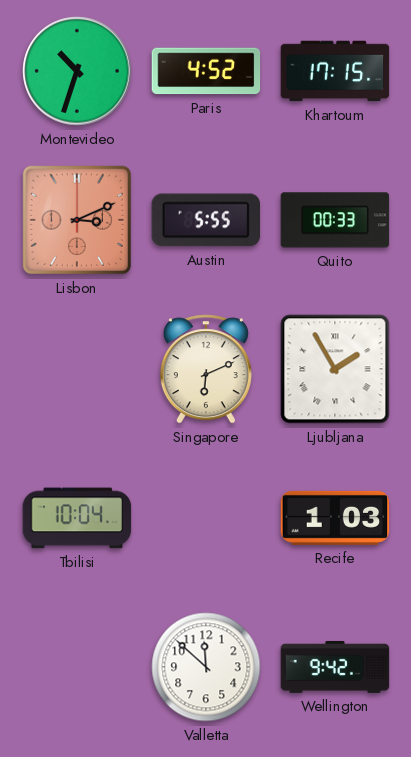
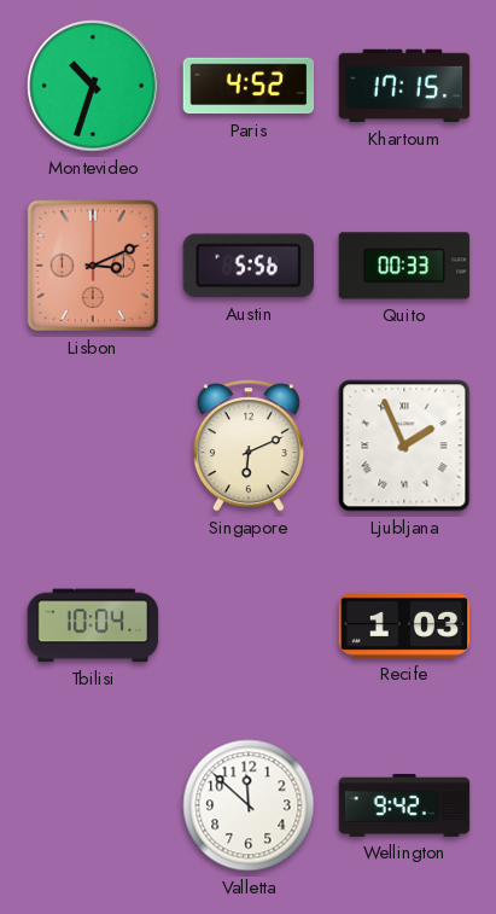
Austin: 5:55 -> 5:56
Ljubljana: 1:55 -> 1:56
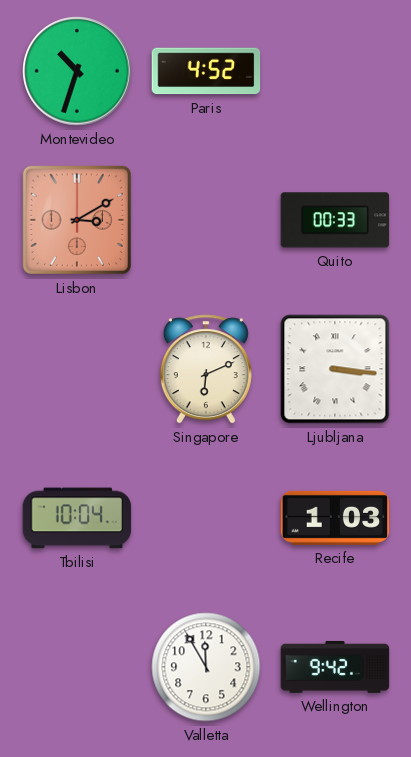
Khartoum: 17:15 -> none
Lisbon: 3:11 -> 3:10
Austin: 5:56 -> none
Ljubljana: 1:56 -> 3:16
Valletta: 11:52 -> 11:55
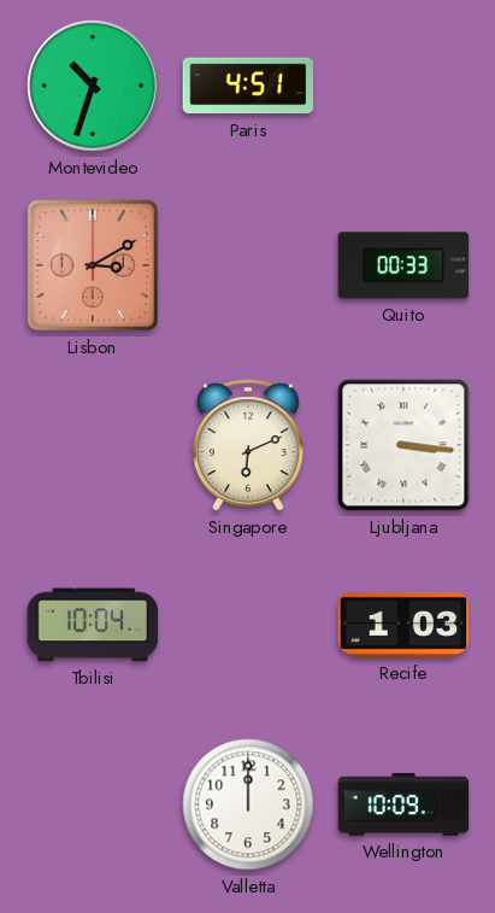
Paris: 4:52 -> 4:51
Valletta: 11:55 -> 12:00
Wellington: 9:42 -> 10:09
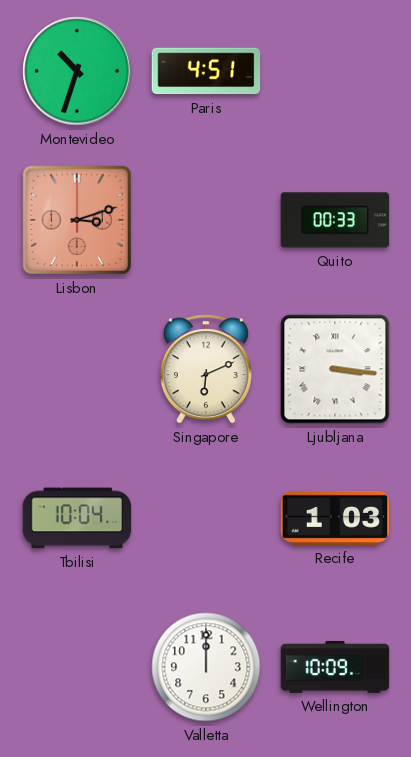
Lisbon: 3:10 -> 3:12
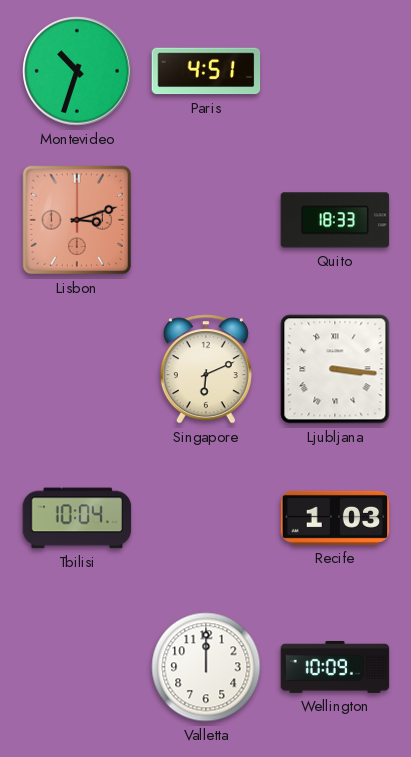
Quito: 00:33 -> 18:33
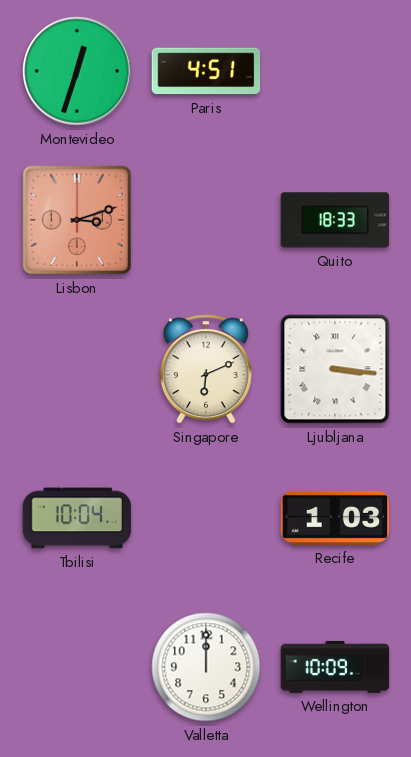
Montevideo: 10:33 -> 12:33
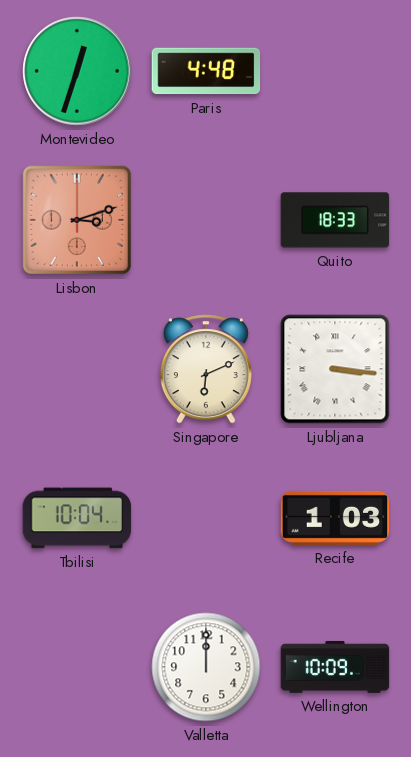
Paris: 4:51 -> 4:48
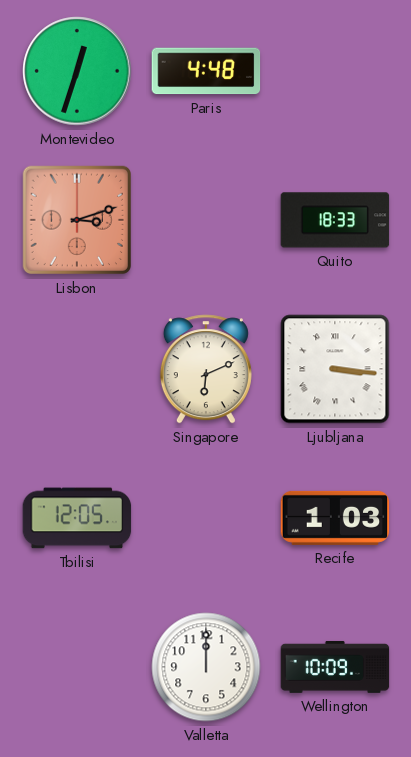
Tbilisi: 10:04 -> 12:05
